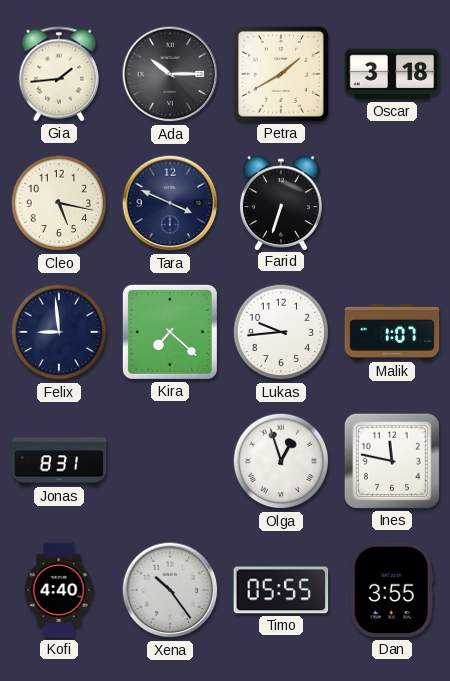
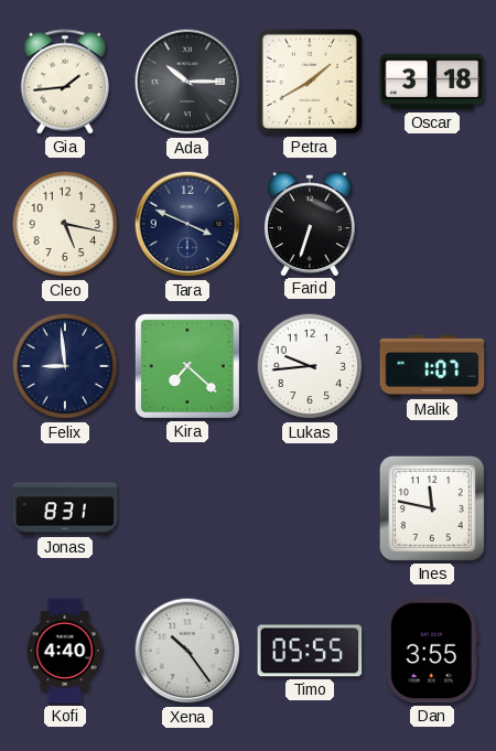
Olga: 12:57 -> none
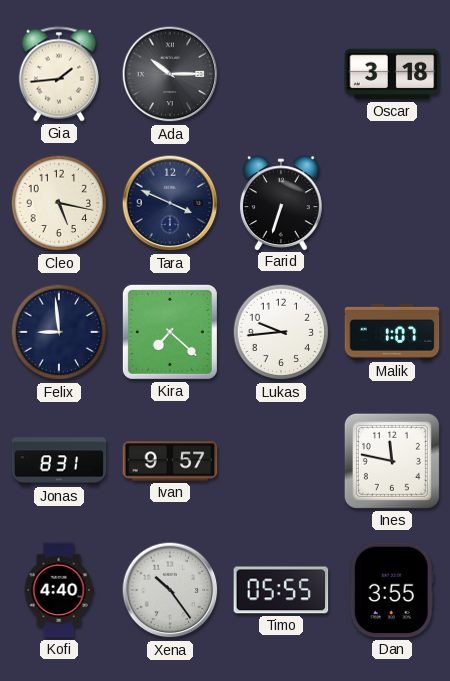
Petra: 1:40 -> none
Ivan: none -> 9:57
